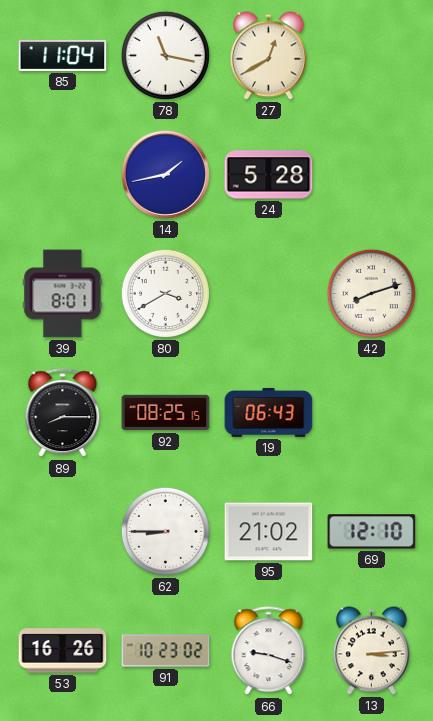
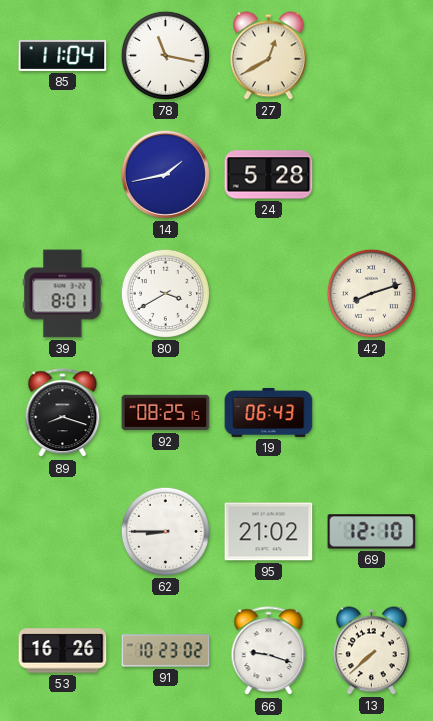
89: 8:15 -> 8:18
13: 3:14 -> 7:38
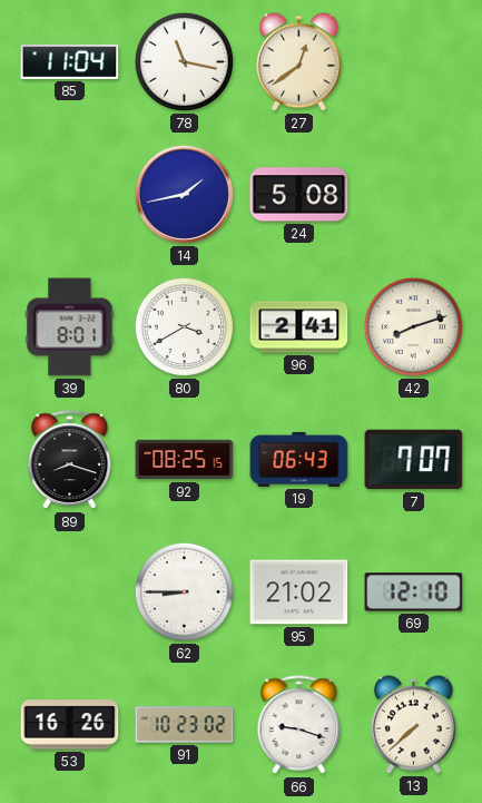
27: 12:40 -> 12:39
24: 5:28 -> 5:08
96: none -> 2:41
7: none -> 7:07
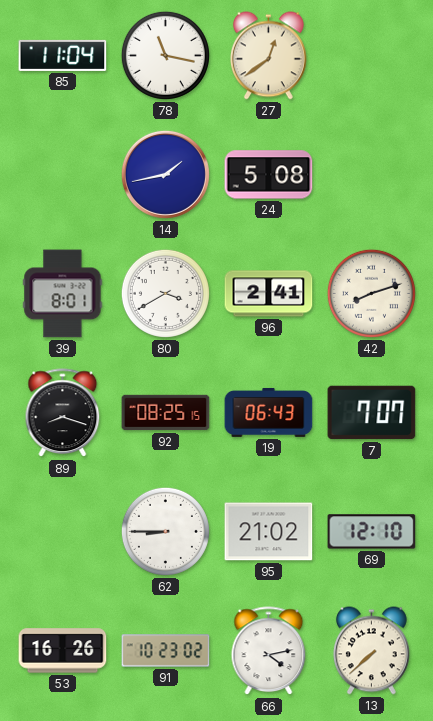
66: 9:18 -> 4:13
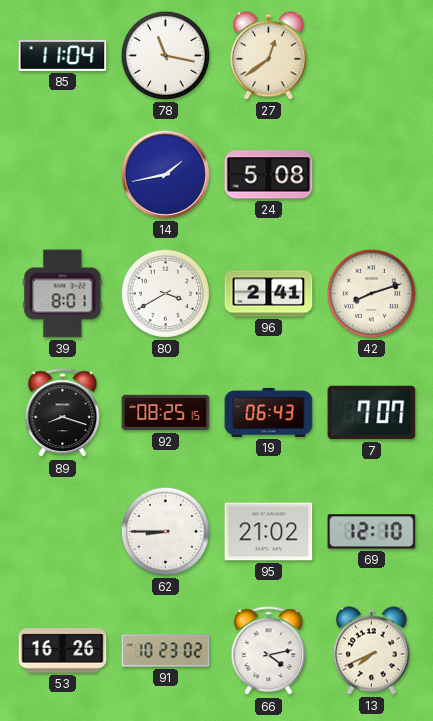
13: 7:38 -> 7:41
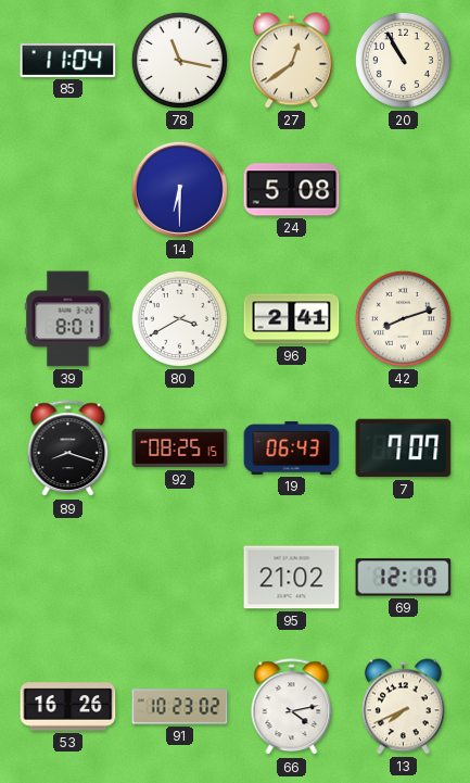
20: none -> 10:55
14: 1:43 -> 6:30
62: 8:45 -> none
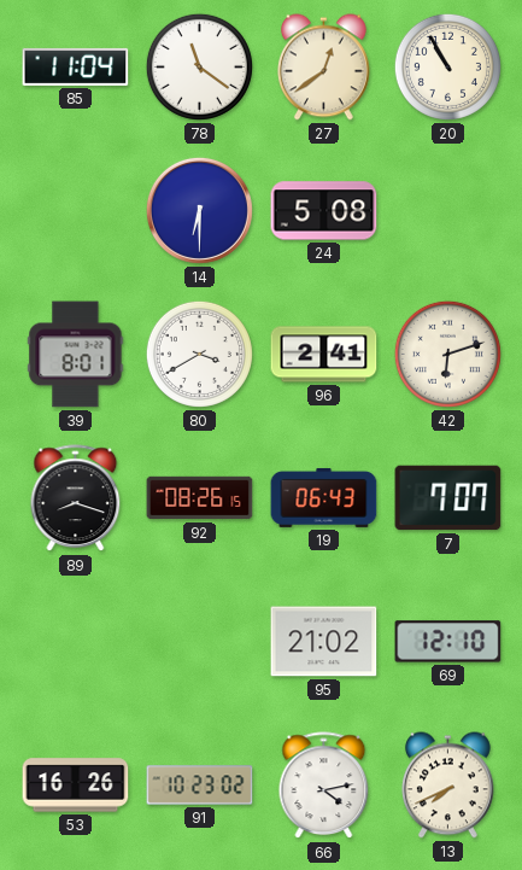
78: 11:17 -> 11:21
42: 8:12 -> 6:12
92: 08:25 -> 08:26
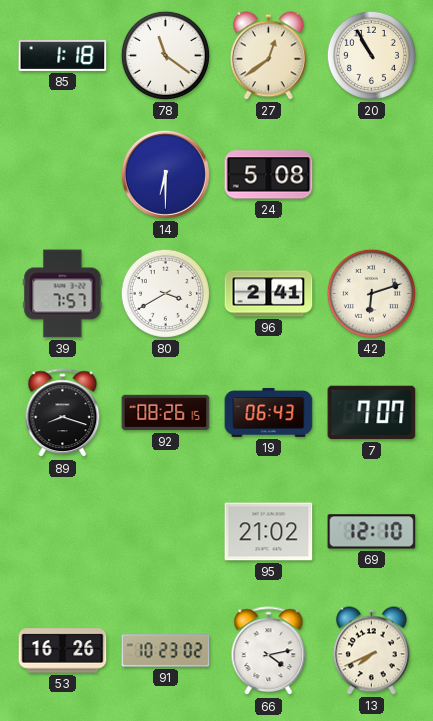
85: 11:04 -> 1:18
39: 8:01 -> 7:57
